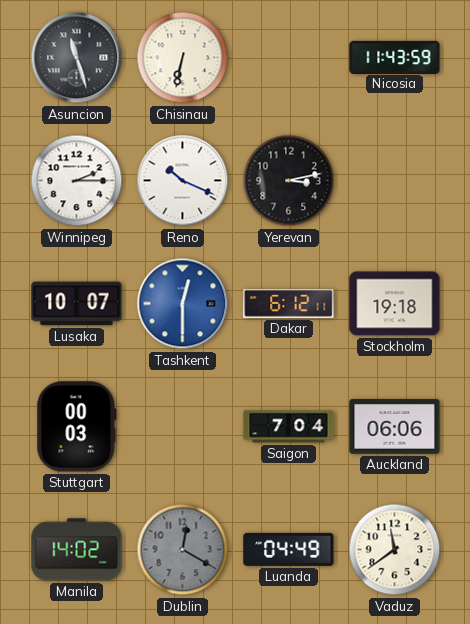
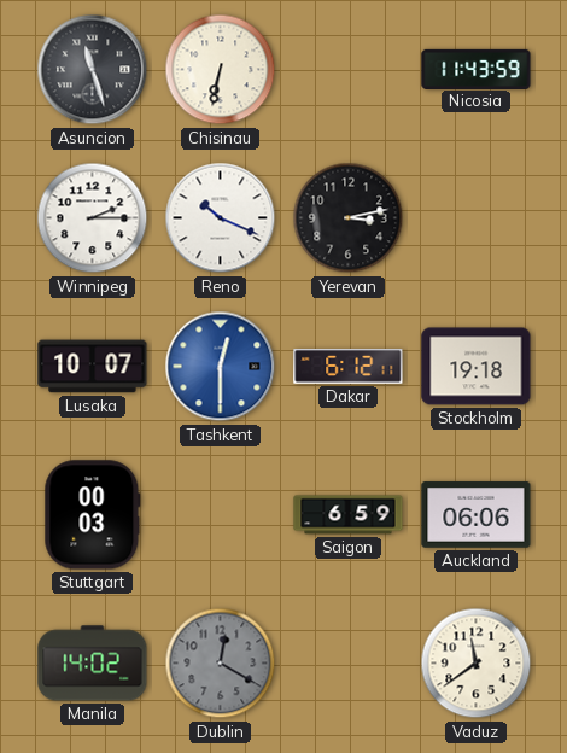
Saigon: 7:04 -> 6:59
Luanda: 04:49 -> none
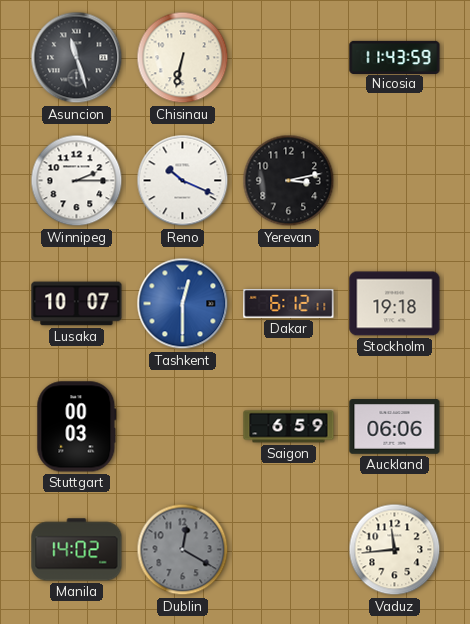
Vaduz: 11:39 -> 11:44
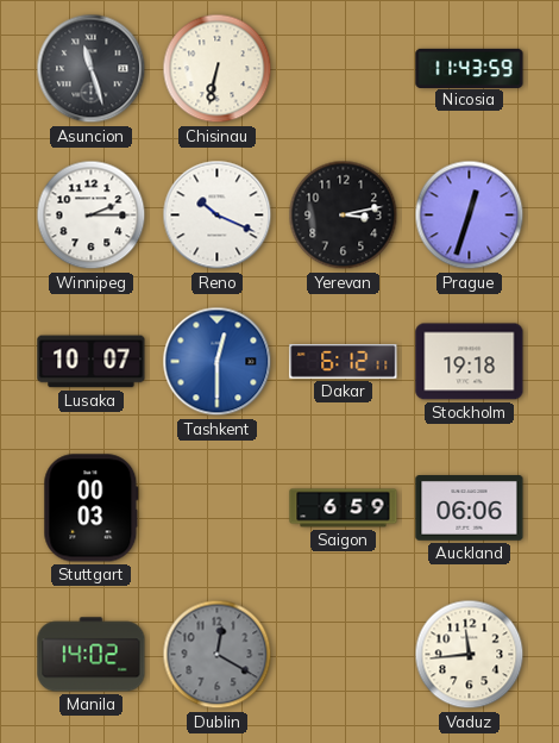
Prague: none -> 12:33
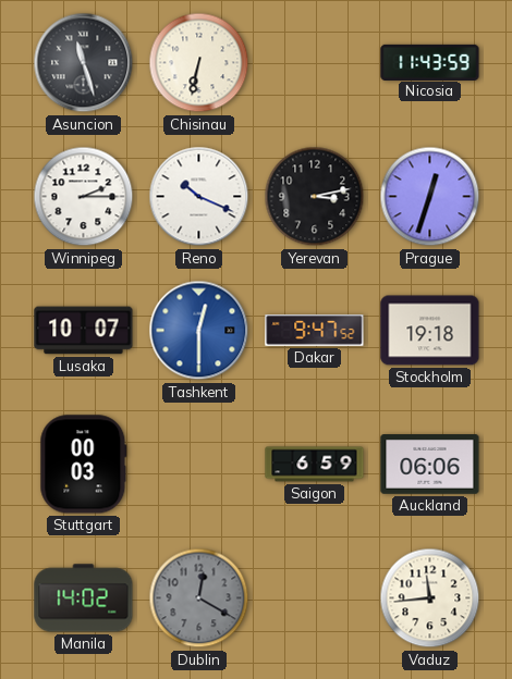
Dakar: 6:12 -> 9:47
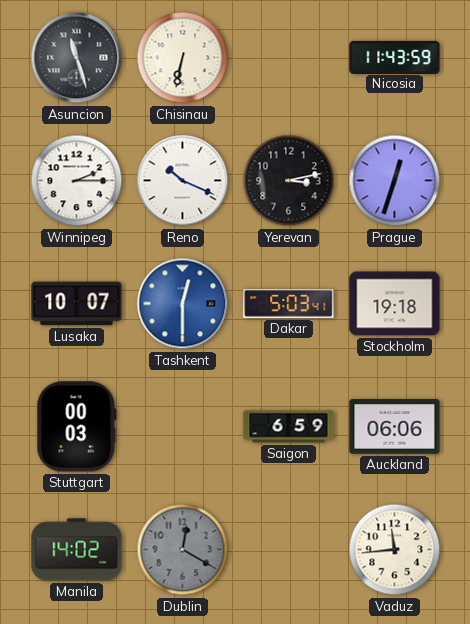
Dakar: 9:47 -> 5:03
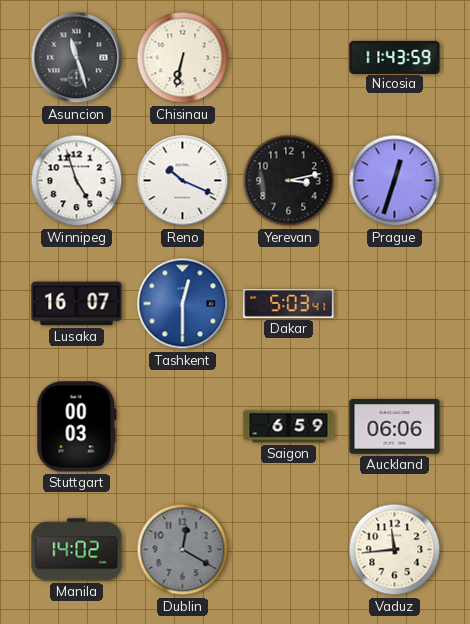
Winnipeg: 2:15 -> 4:57
Lusaka: 10:07 -> 16:07
Stockholm: 19:18 -> none
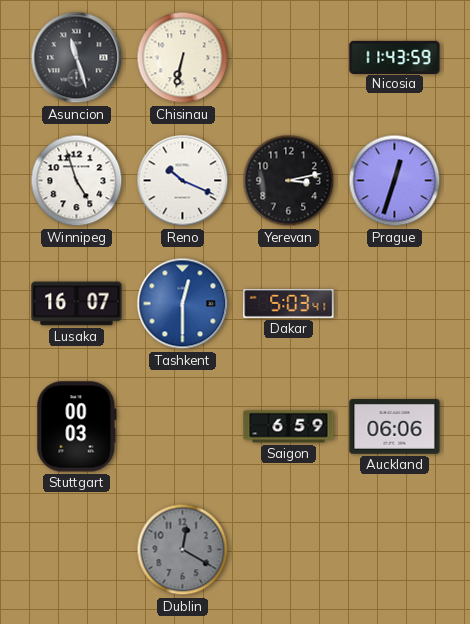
Manila: 14:02 -> none
Vaduz: 11:44 -> none
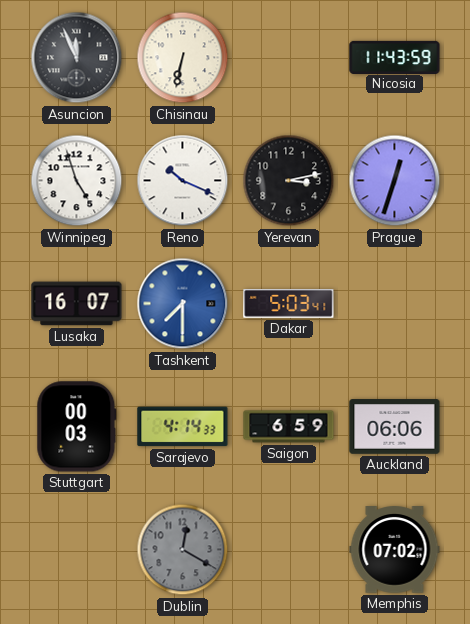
Asuncion: 11:27 -> 11:56
Tashkent: 12:30 -> 7:30
Sarajevo: none -> 4:14
Memphis: none -> 07:02
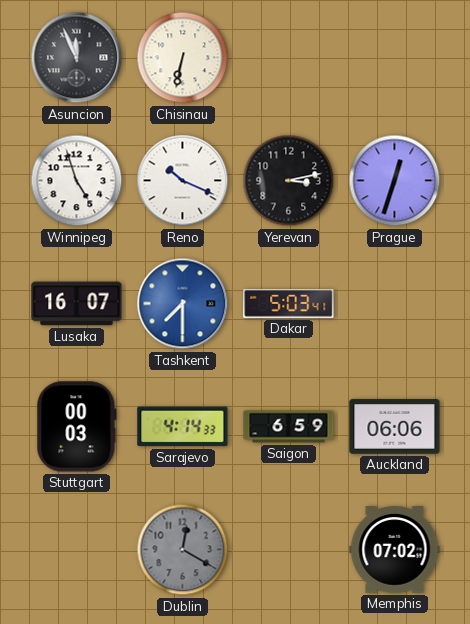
Nicosia: 11:43 -> none
